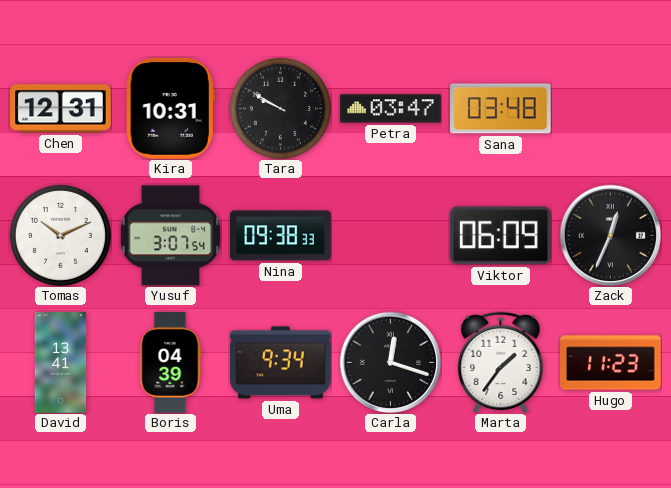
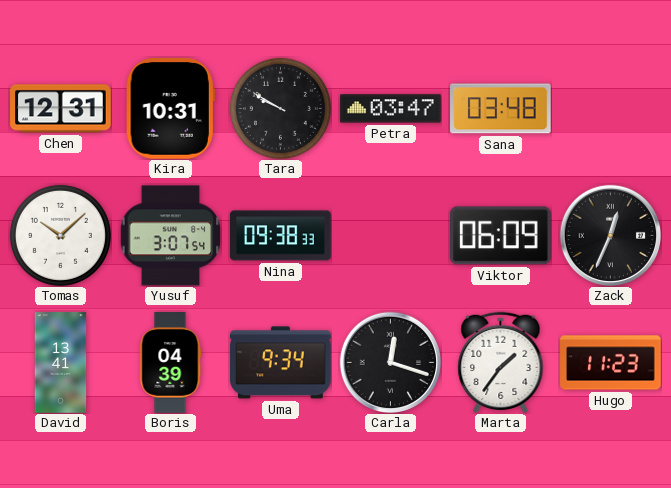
Tomas: 10:11 -> 10:08
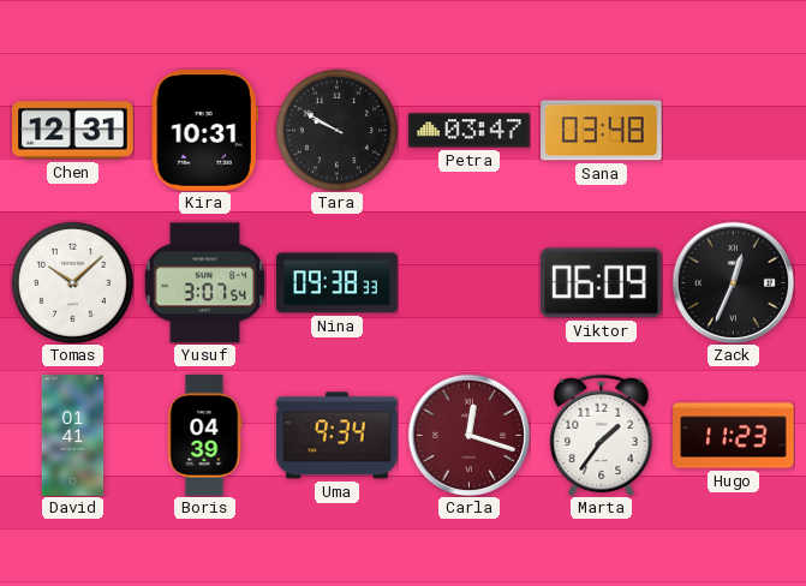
David: 13:41 -> 01:41
Carla dial: black -> burgundy
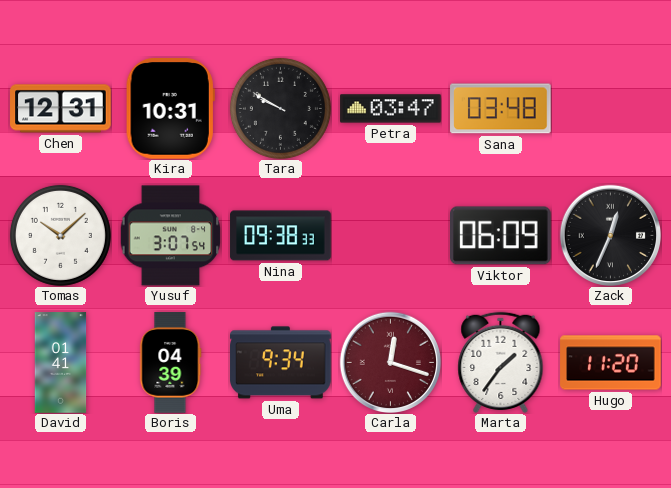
Hugo: 11:23 -> 11:20
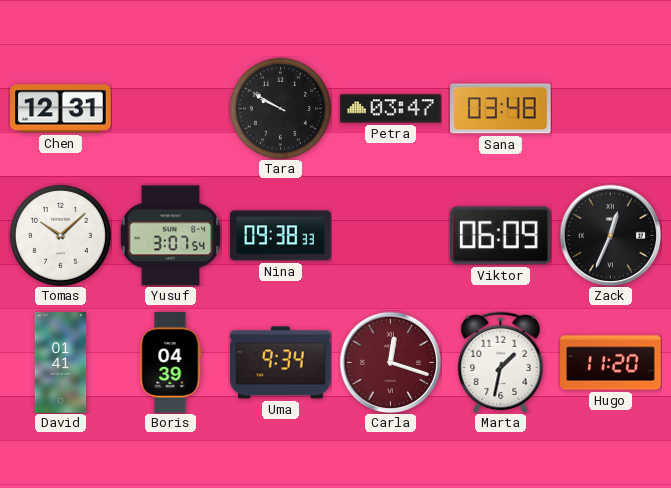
Kira: 10:31 -> none
Marta: 1:36 -> 1:32
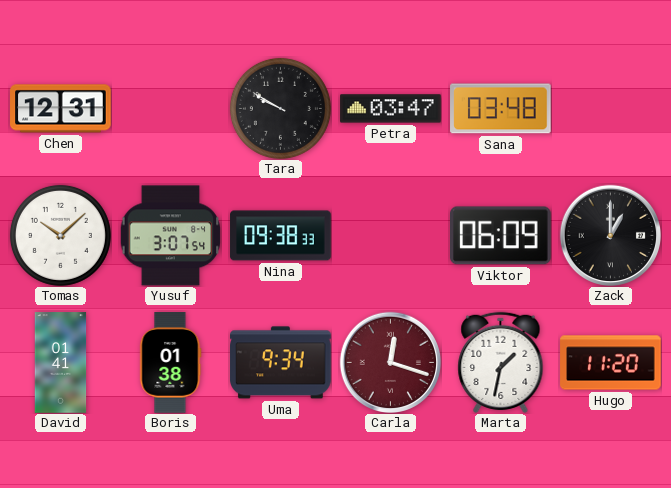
Zack: 12:34 -> 1:00
Boris: 04:39 -> 01:38
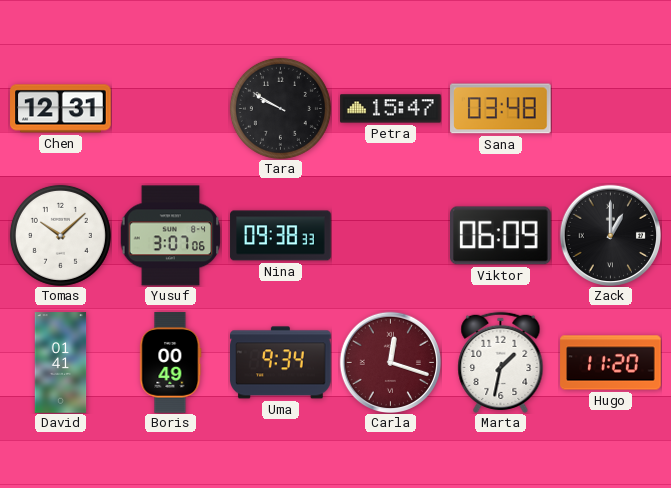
Petra: 03:47 -> 15:47
Yusuf: 3:07:54 -> 3:07:06
Boris: 01:38 -> 00:49
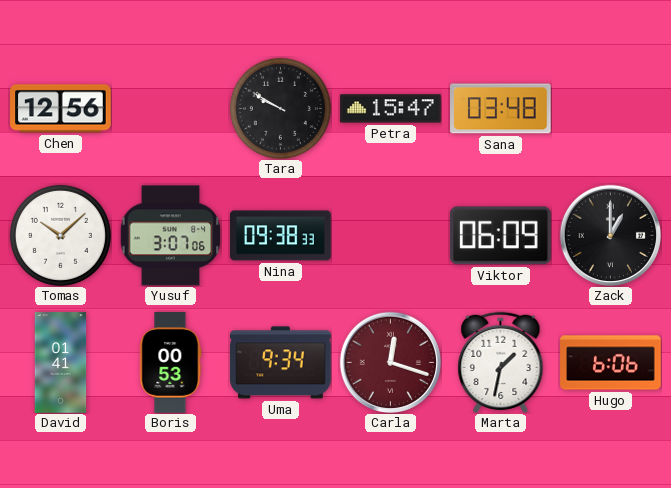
Chen: 12:31 -> 12:56
Boris: 00:49 -> 00:53
Hugo: 11:20 -> 6:06
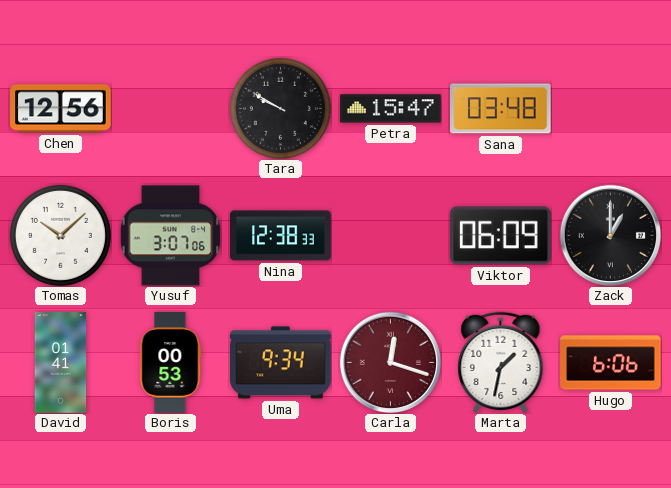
Nina: 09:38 -> 12:38
